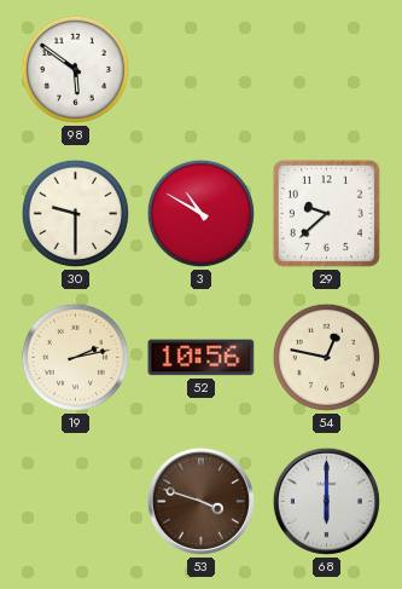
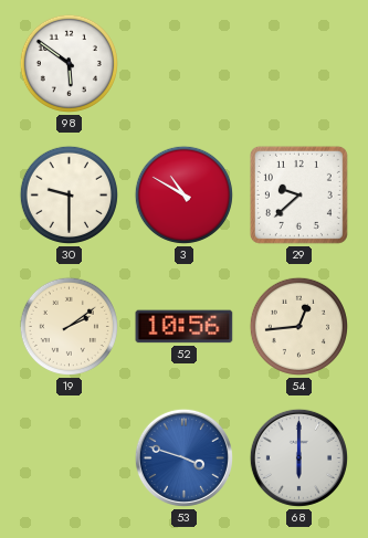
19: 2:13 -> 2:09
54: 12:47 -> 12:44
53 dial: brown -> blue
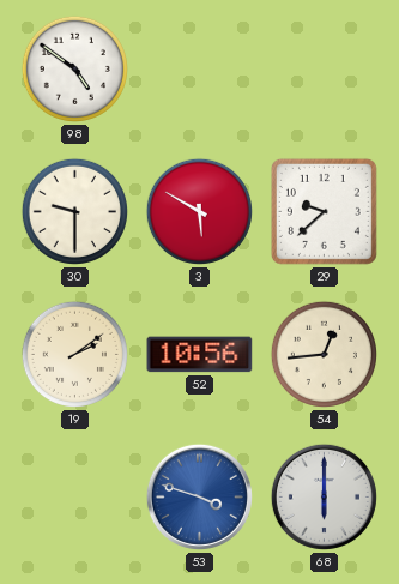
98: 5:51 -> 4:51
3: 10:50 -> 5:50
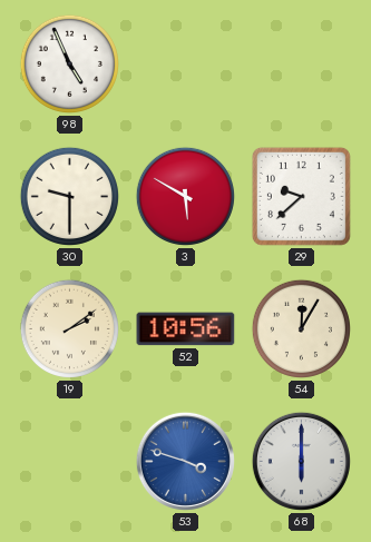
98: 4:51 -> 4:56
54: 12:44 -> 12:05
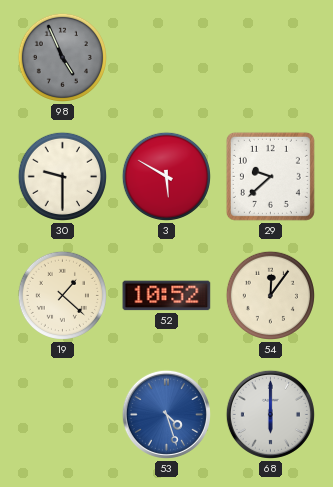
98 dial: white -> grey
19: 2:09 -> 1:22
52: 10:56 -> 10:52
54: 12:05 -> 12:06
53: 3:48 -> 4:27
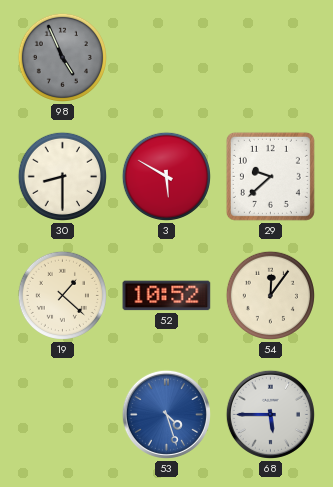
30: 9:30 -> 8:30
68: 6:00 -> 5:45
